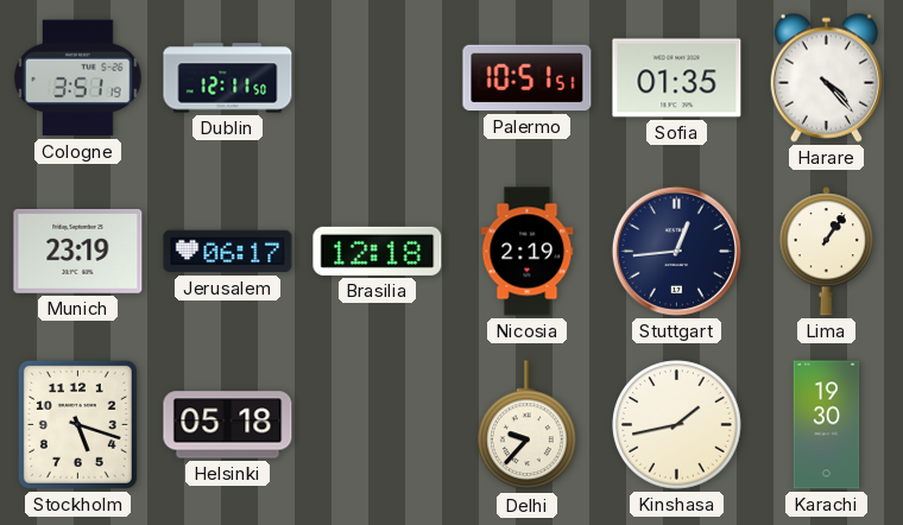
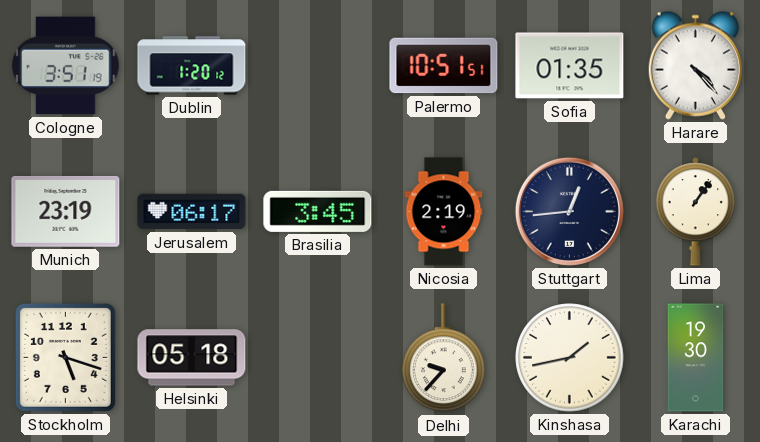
Dublin: 12:11 -> 1:20
Brasilia: 12:18 -> 3:45
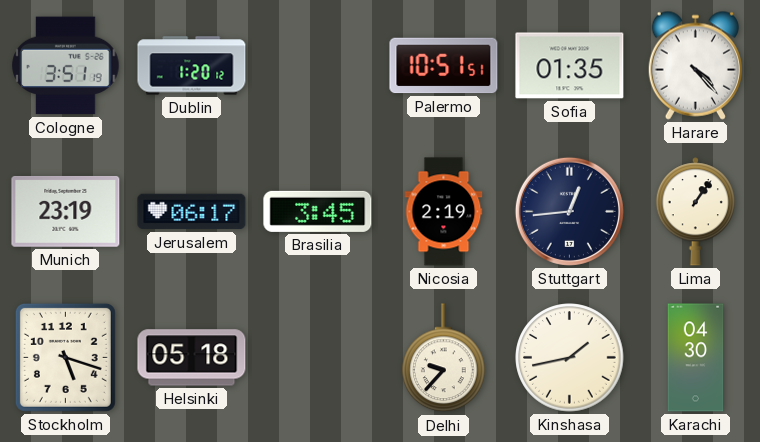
Karachi: 19:30 -> 04:30
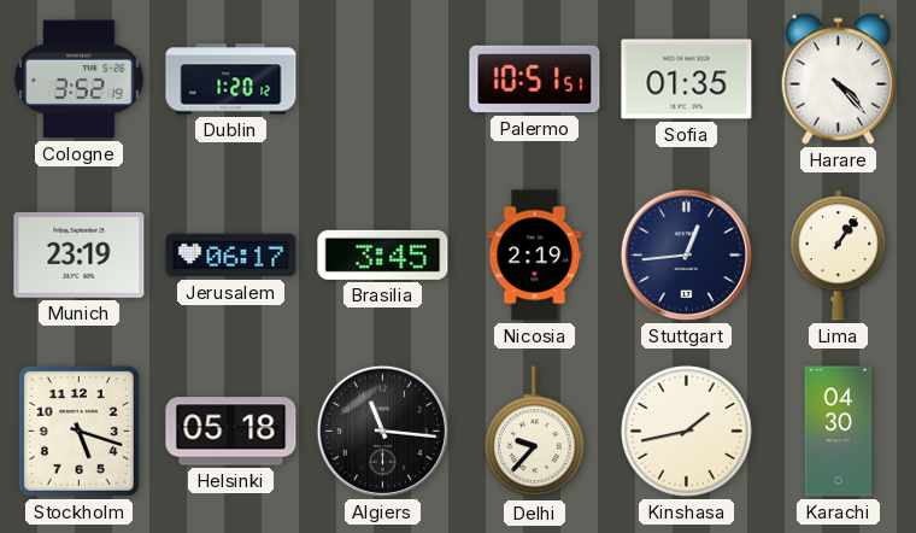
Cologne: 3:51 -> 3:52
Algiers: none -> 11:16
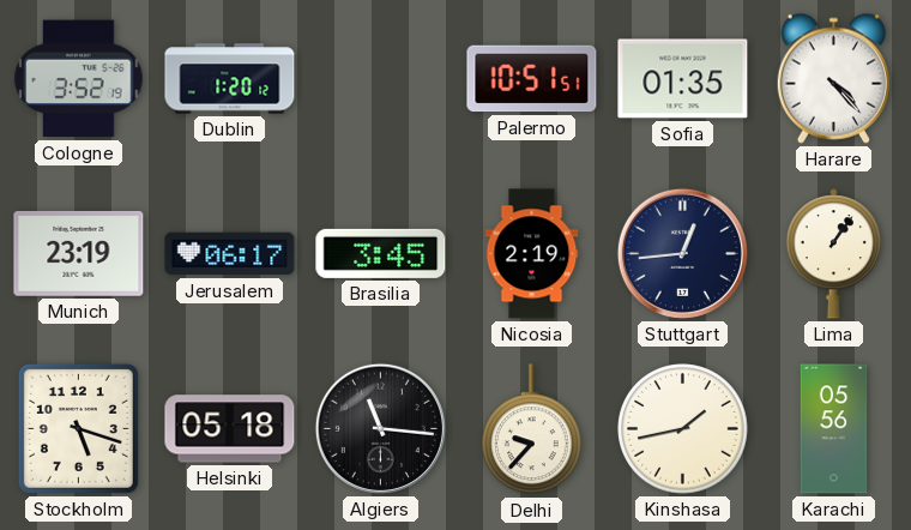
Karachi: 04:30 -> 05:56
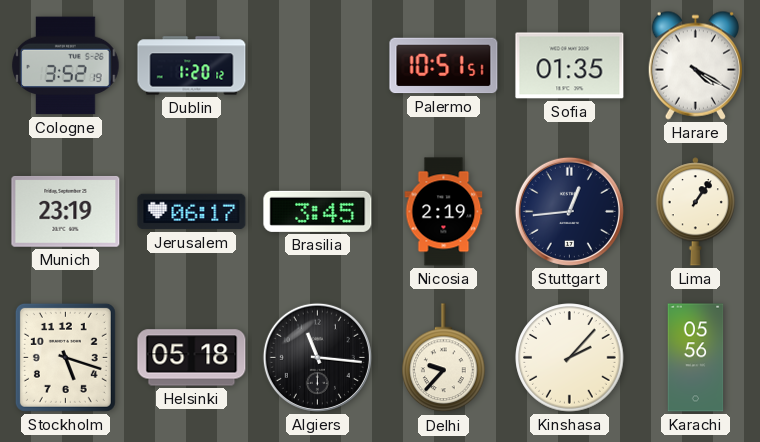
Harare: 4:23 -> 4:20
Kinshasa: 1:43 -> 2:07
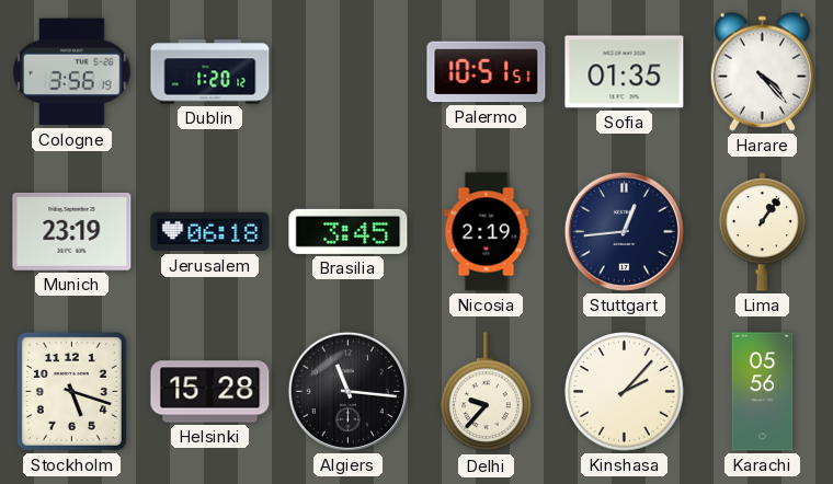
Cologne: 3:52 -> 3:56
Harare: 4:20 -> 4:23
Jerusalem: 06:17 -> 06:18
Helsinki: 05:18 -> 15:28
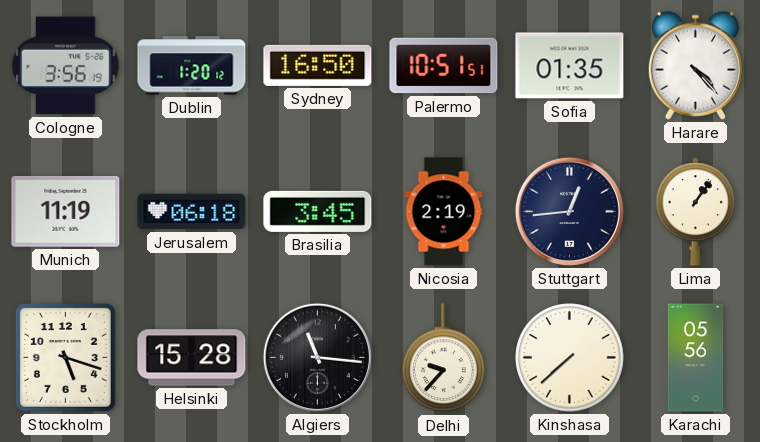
Sydney: none -> 16:50
Munich: 23:19 -> 11:19
Kinshasa: 2:07 -> 7:38
